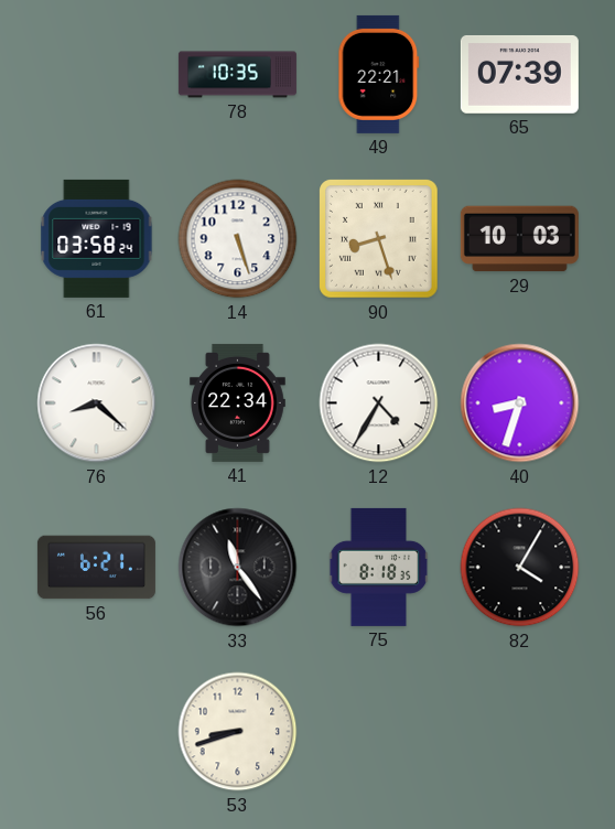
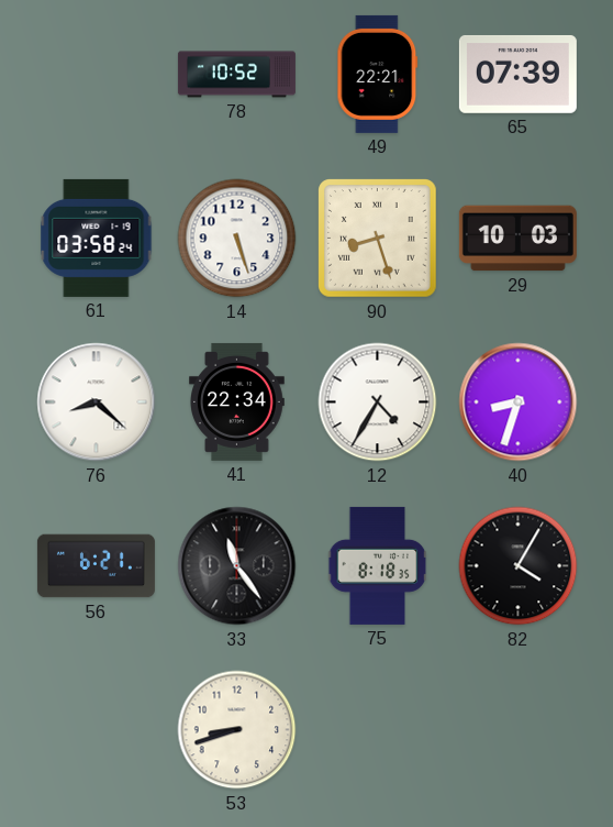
78: 10:35 -> 10:52
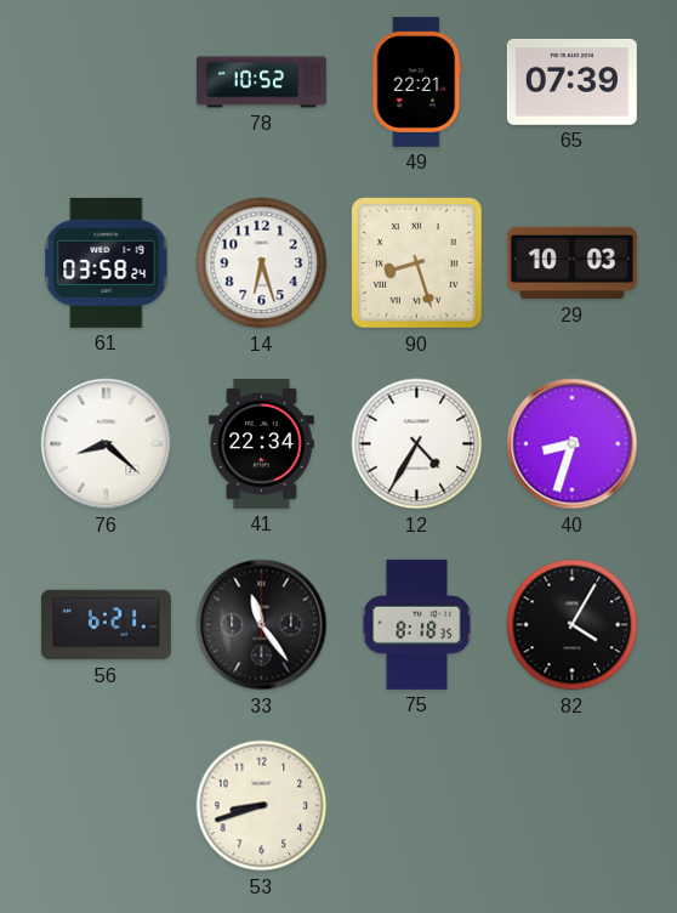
14: 5:27 -> 6:27
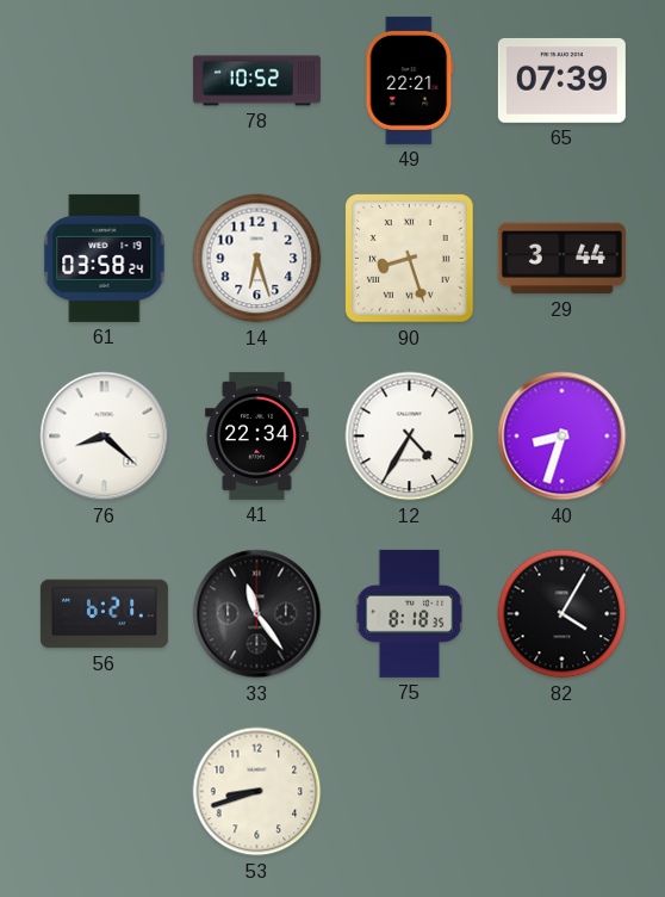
29: 10:03 -> 3:44
